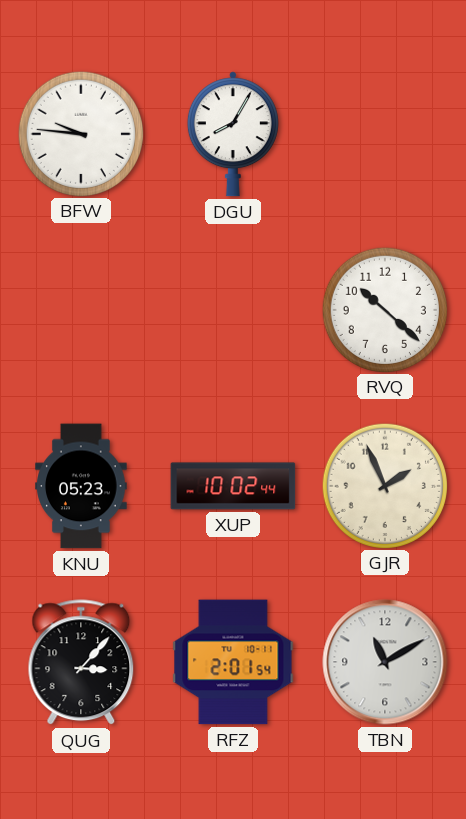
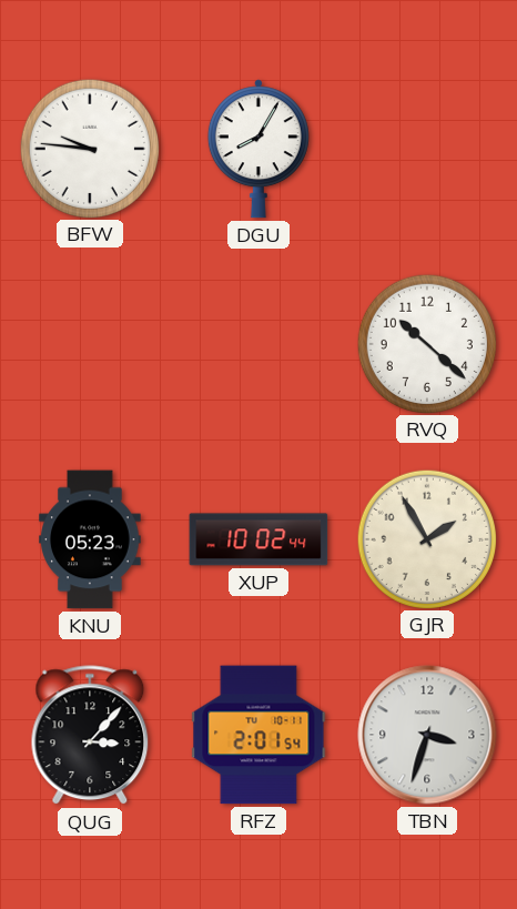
GJR: 1:56 -> 1:55
TBN: 11:10 -> 3:33
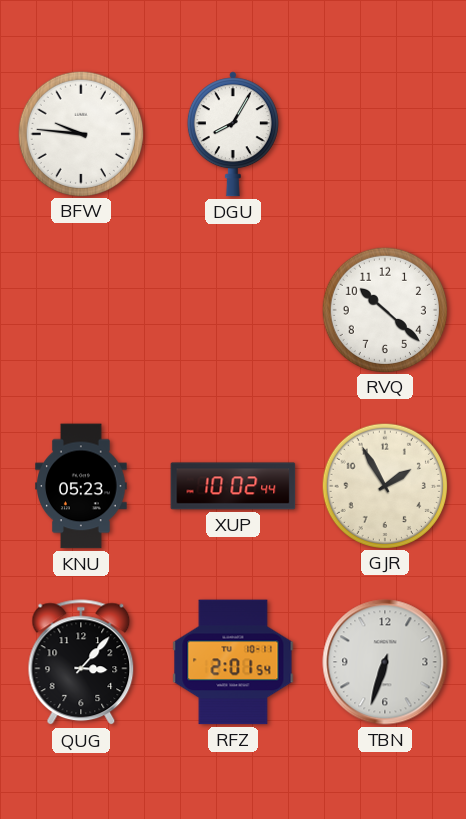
TBN: 3:33 -> 6:33
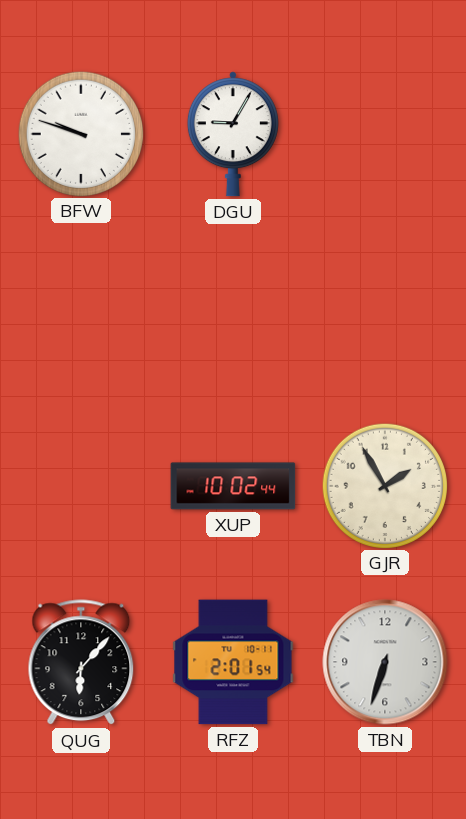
BFW: 9:46 -> 9:48
DGU: 8:05 -> 9:05
RVQ: 10:22 -> none
KNU: 05:23 -> none
QUG: 3:07 -> 6:07
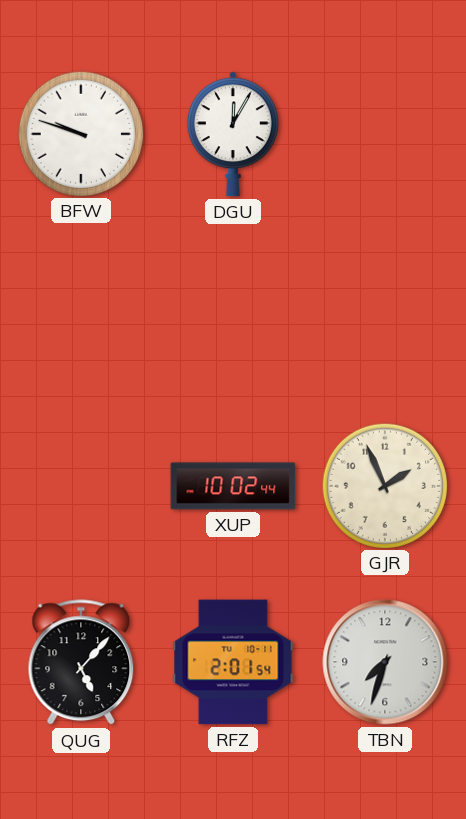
DGU: 9:05 -> 12:05
GJR: 1:55 -> 1:56
QUG: 6:07 -> 5:07
TBN: 6:33 -> 7:33
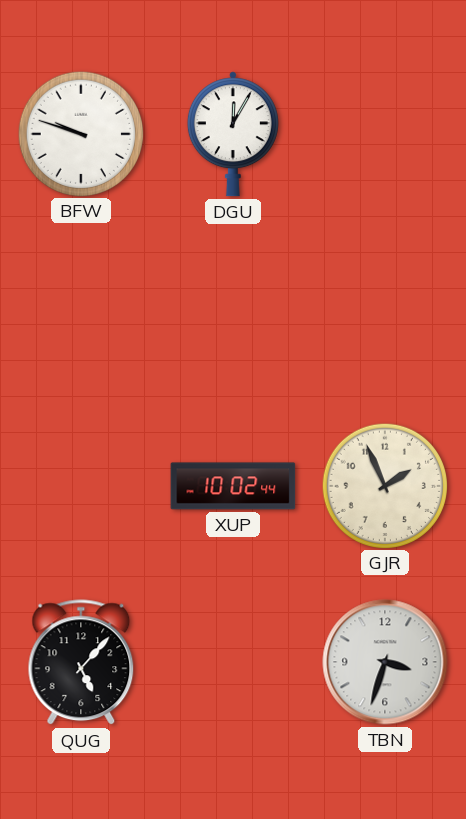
RFZ: 2:01 -> none
TBN: 7:33 -> 3:33
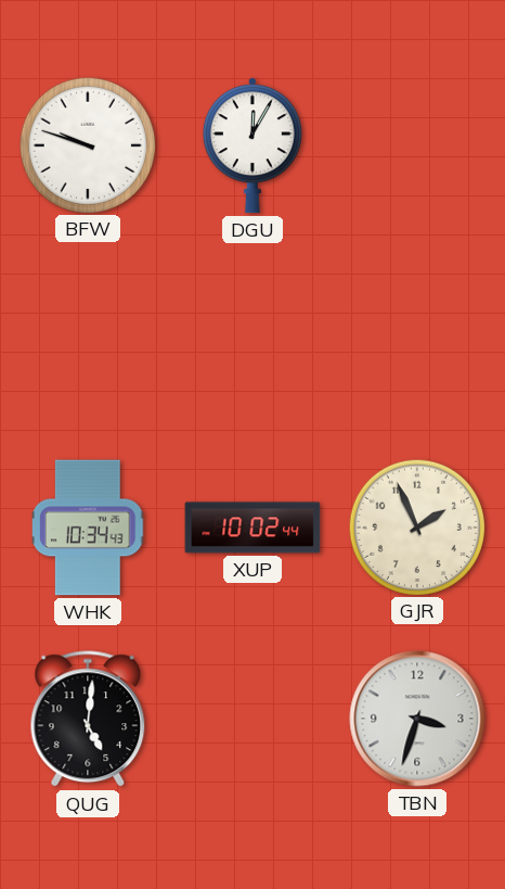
WHK: none -> 10:34
QUG: 5:07 -> 5:01
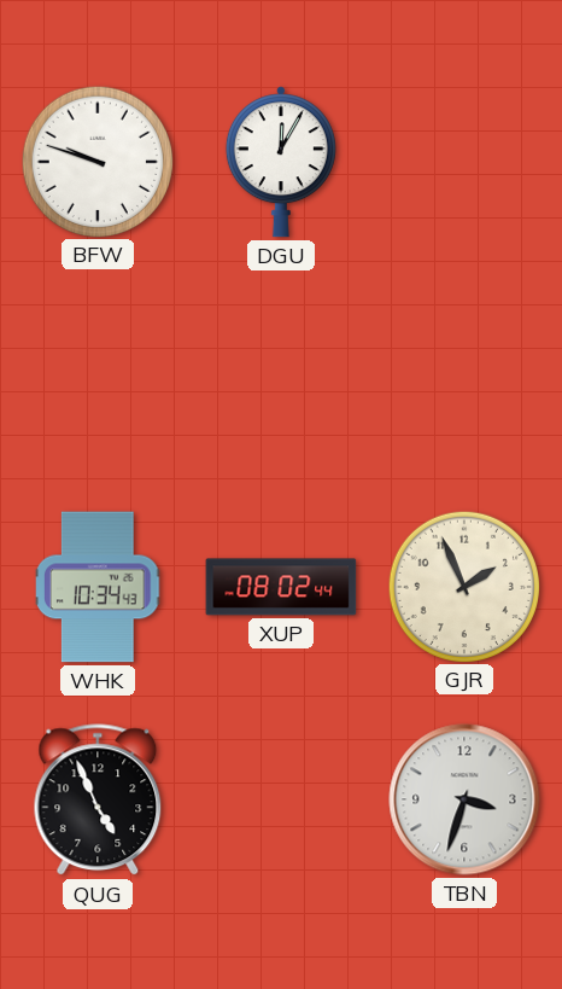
XUP: 10:02 -> 08:02
QUG: 5:01 -> 4:56
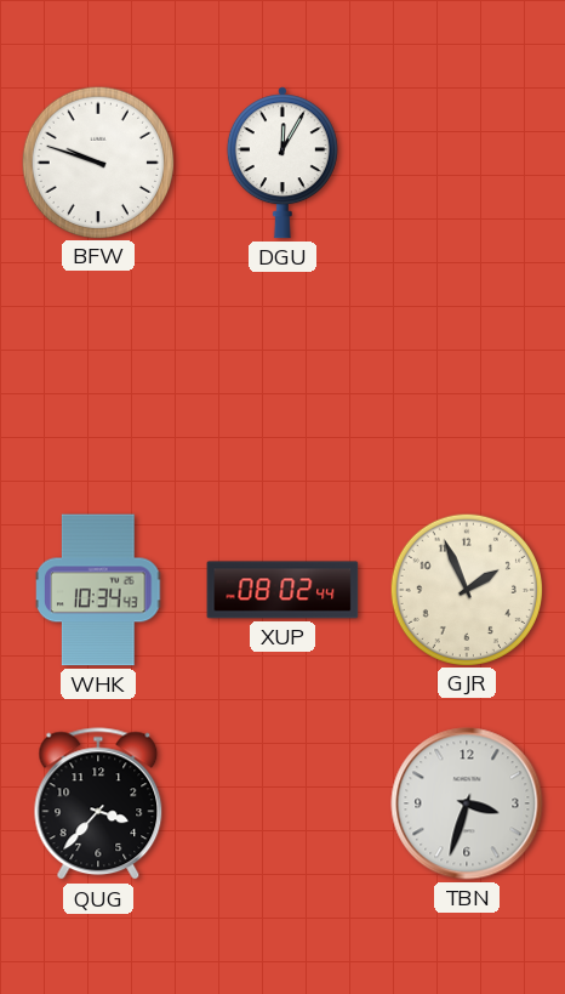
QUG: 4:56 -> 3:37
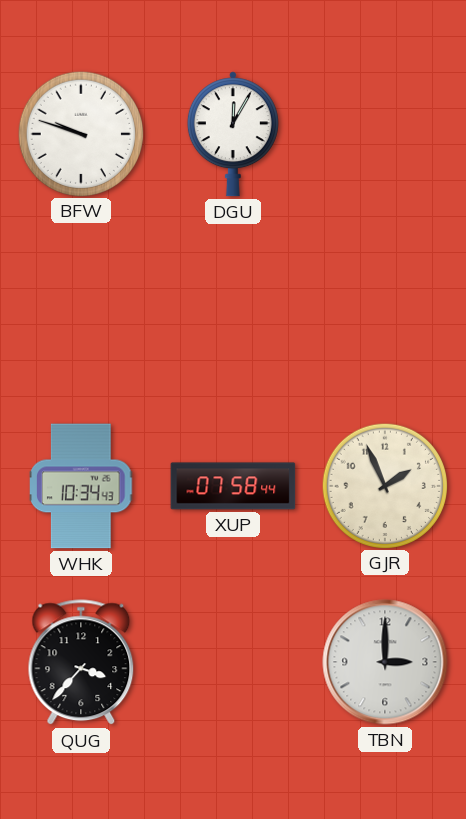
XUP: 08:02 -> 07:58
TBN: 3:33 -> 3:00
